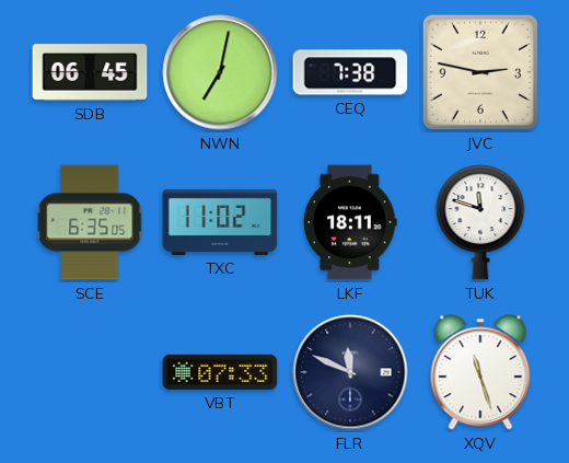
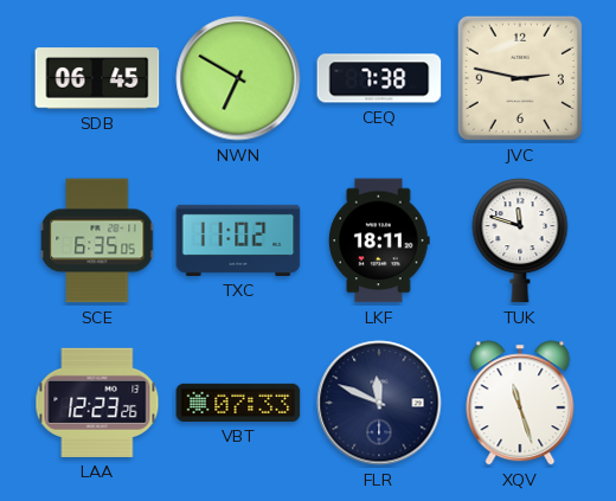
NWN: 7:02 -> 6:50
LAA: none -> 12:23
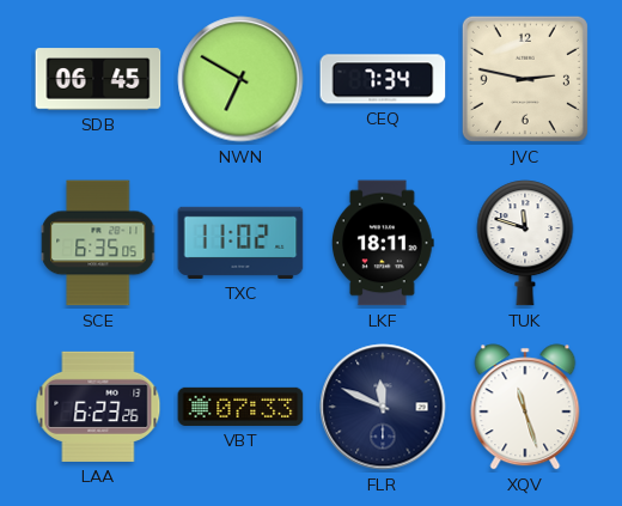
CEQ: 7:38 -> 7:34
LAA: 12:23 -> 6:23
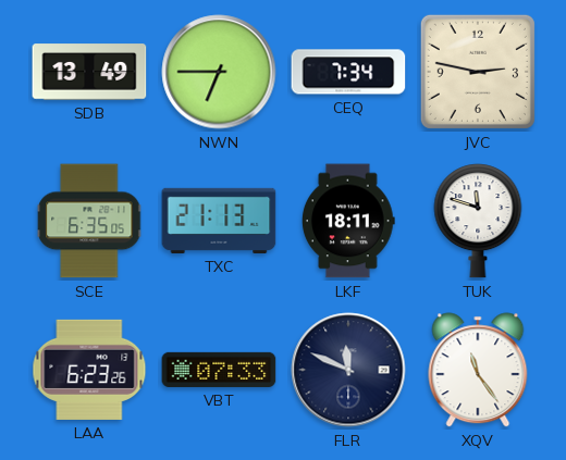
SDB: 06:45 -> 13:49
NWN: 6:50 -> 6:45
TXC: 11:02 -> 21:13
XQV: 11:27 -> 11:24
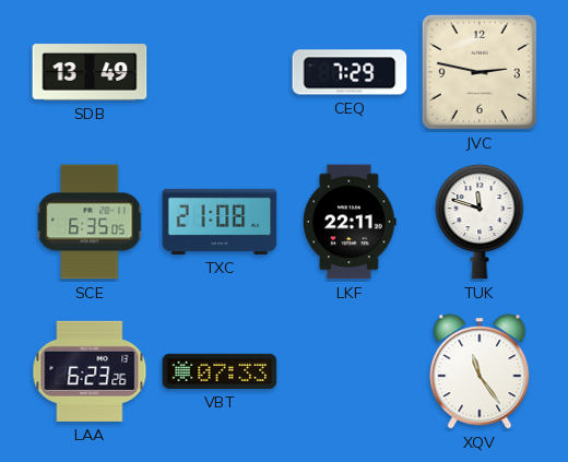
NWN: 6:45 -> none
CEQ: 7:34 -> 7:29
TXC: 21:13 -> 21:08
LKF: 18:11 -> 22:11
FLR: 11:49 -> none
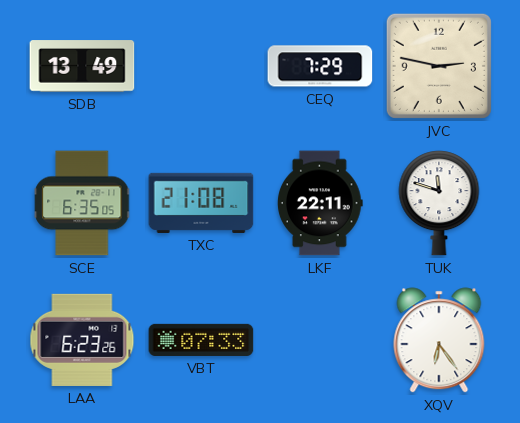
XQV: 11:24 -> 6:24
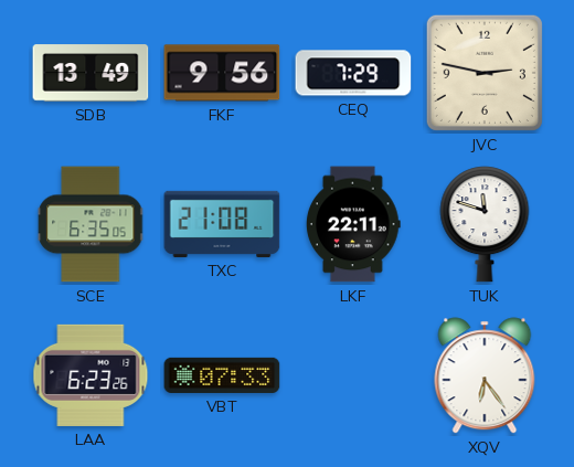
FKF: none -> 9:56
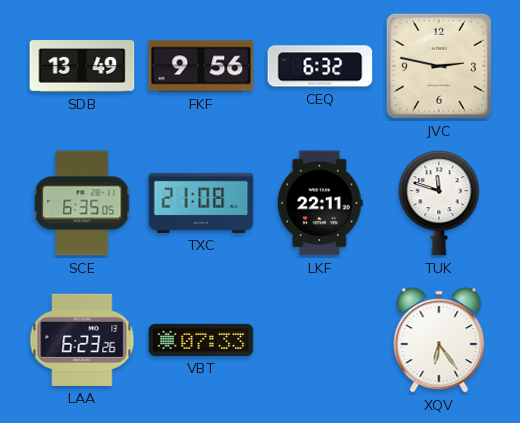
CEQ: 7:29 -> 6:32
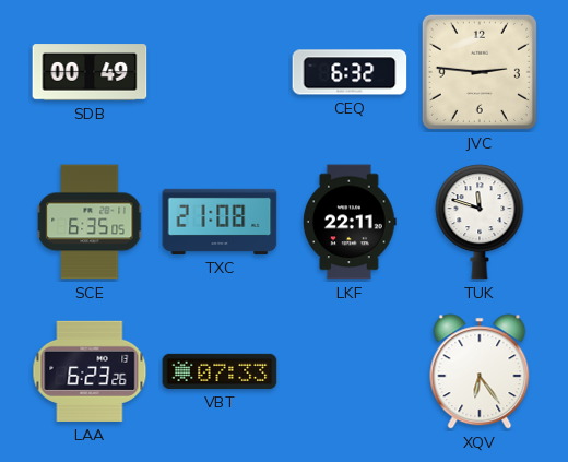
SDB: 13:49 -> 00:49
FKF: 9:56 -> none
JVC: 2:47 -> 2:46
